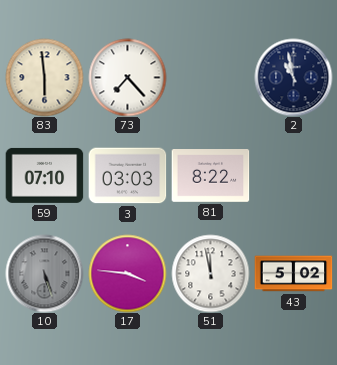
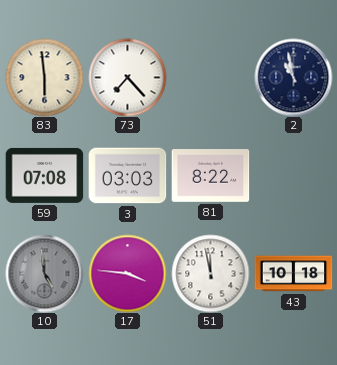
59: 07:10 -> 07:08
10: 5:27 -> 4:59
43: 5:02 -> 10:18
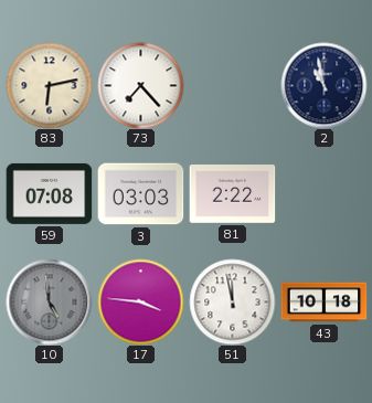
83: 5:59 -> 6:13
81: 8:22 -> 2:22
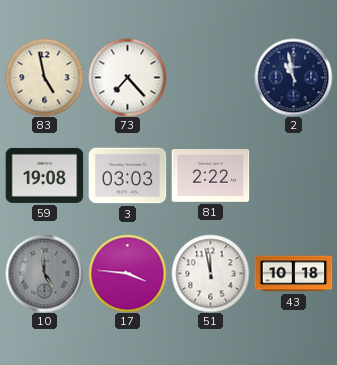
83: 6:13 -> 4:58
59: 07:08 -> 19:08
